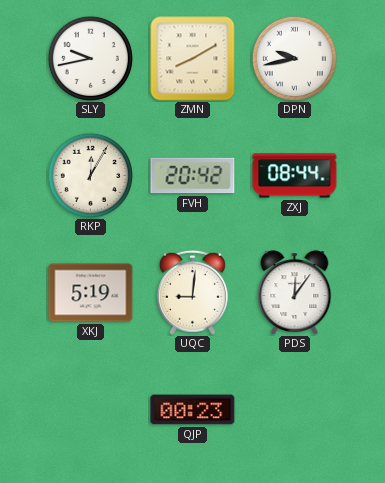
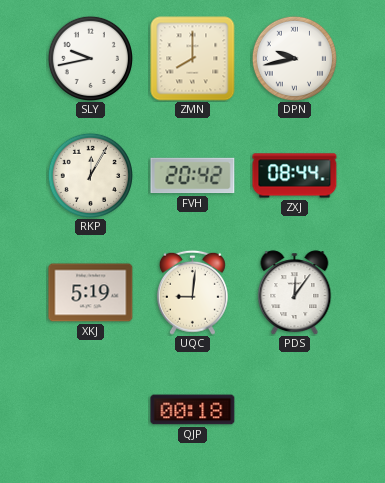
ZMN: 8:10 -> 8:00
QJP: 00:23 -> 00:18
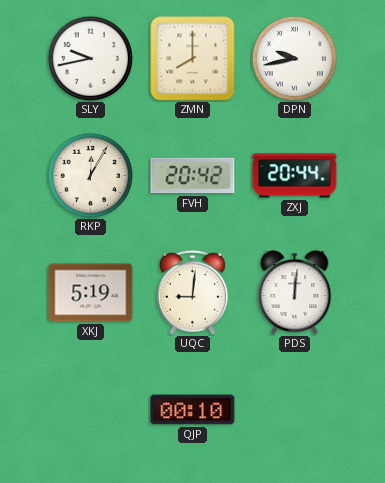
ZXJ: 08:44 -> 20:44
PDS: 12:06 -> 12:01
QJP: 00:18 -> 00:10
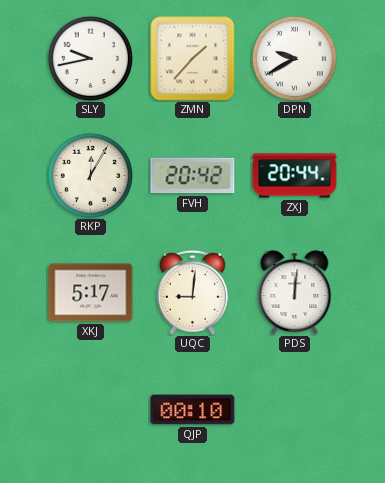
ZMN: 8:00 -> 1:37
DPN: 9:43 -> 9:40
XKJ: 5:19 -> 5:17
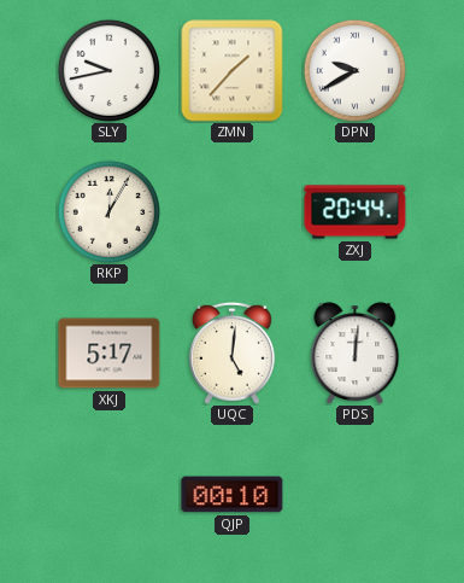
FVH: 20:42 -> none
UQC: 9:01 -> 5:01
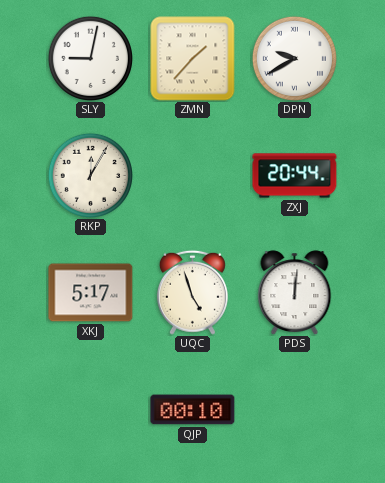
SLY: 9:43 -> 9:02
UQC: 5:01 -> 4:57
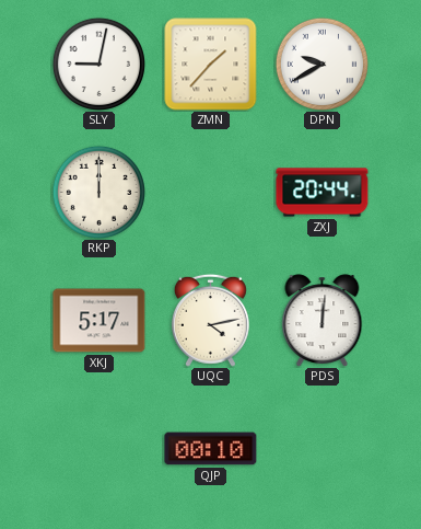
RKP: 12:05 -> 12:00
UQC: 4:57 -> 4:13
